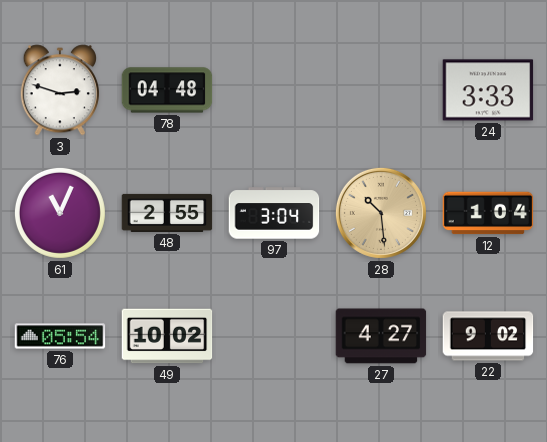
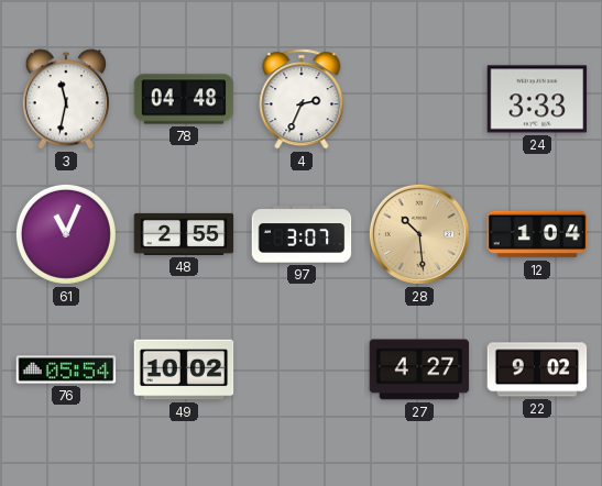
3: 2:48 -> 11:32
4: none -> 2:34
97: 3:04 -> 3:07
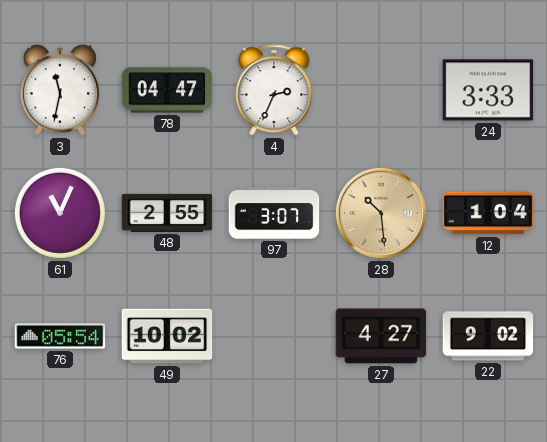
78: 04:48 -> 04:47
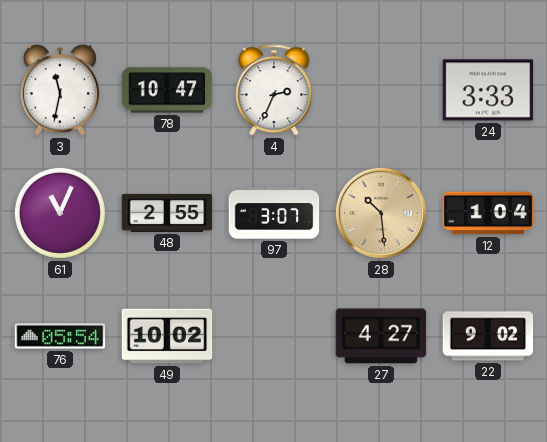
78: 04:47 -> 10:47
